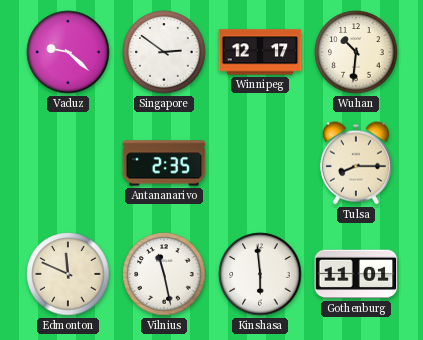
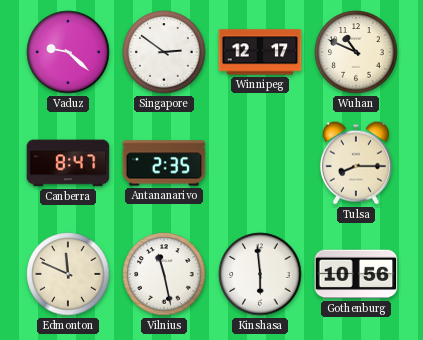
Wuhan: 10:31 -> 10:49
Canberra: none -> 8:47
Gothenburg: 11:01 -> 10:56
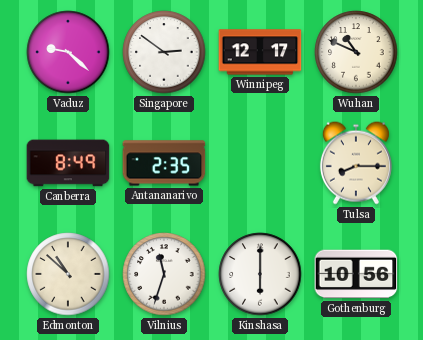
Canberra: 8:47 -> 8:49
Edmonton: 11:49 -> 10:52
Vilnius: 11:28 -> 11:33
Kinshasa: 5:59 -> 6:00
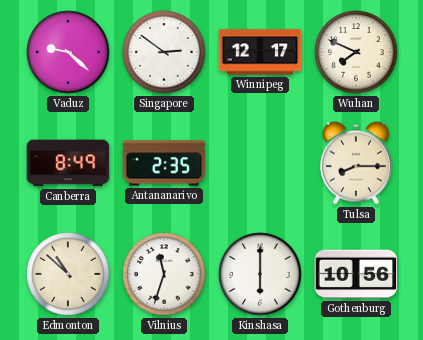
Wuhan: 10:49 -> 7:49
